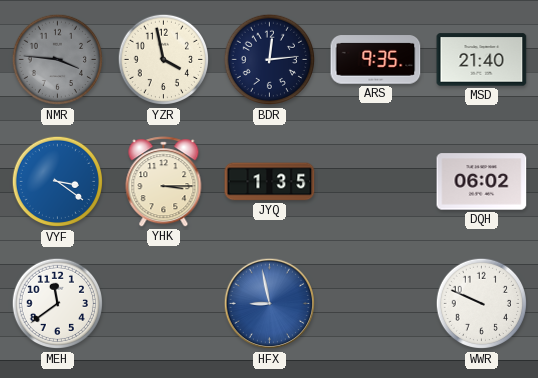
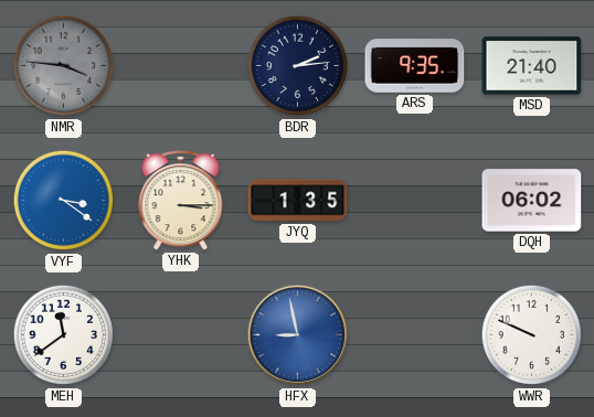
YZR: 3:58 -> none
BDR: 12:14 -> 2:14
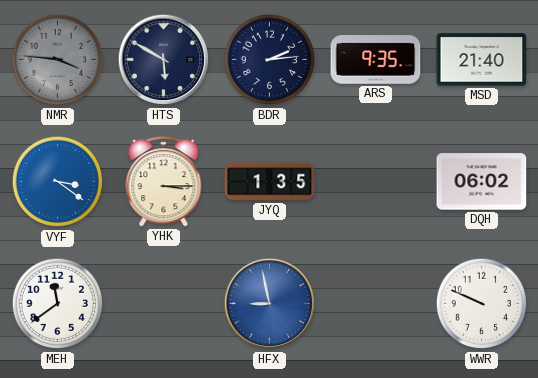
HTS: none -> 5:50
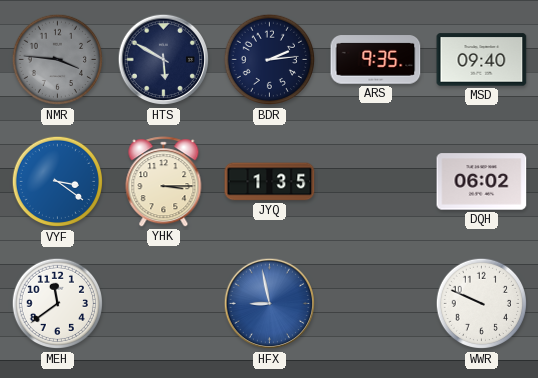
MSD: 21:40 -> 09:40
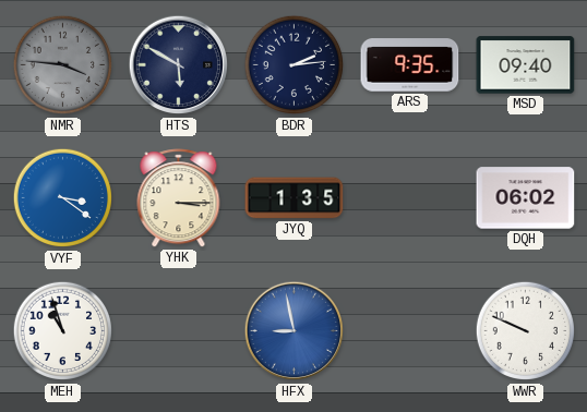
MEH: 11:39 -> 10:57
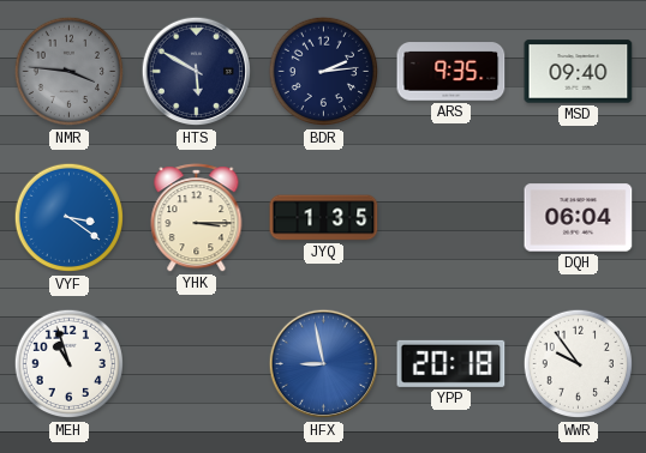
DQH: 06:02 -> 06:04
YPP: none -> 20:18
WWR: 9:49 -> 9:54
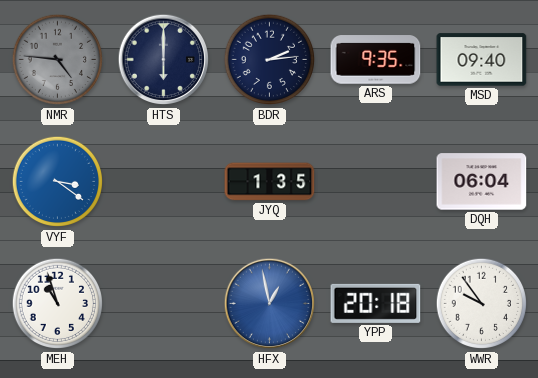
NMR: 3:46 -> 4:46
HTS: 5:50 -> 6:00
YHK: 3:15 -> none
HFX: 8:58 -> 12:58
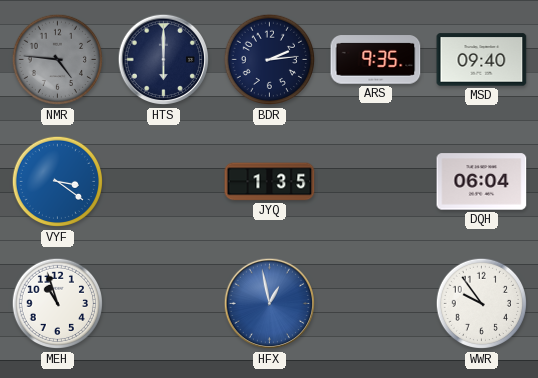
YPP: 20:18 -> none
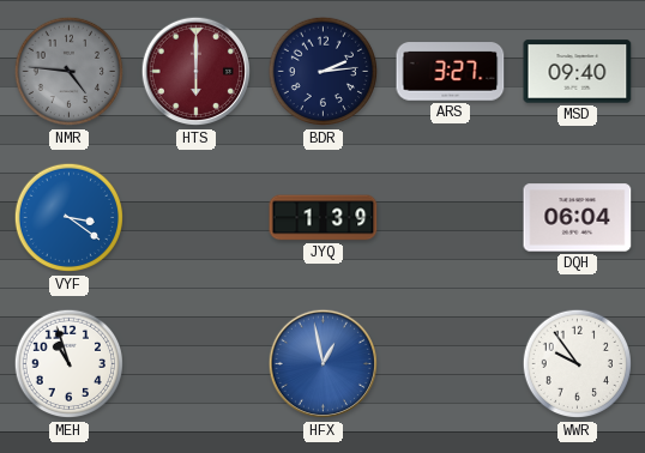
HTS dial: navy -> burgundy
ARS: 9:35 -> 3:27
JYQ: 1:35 -> 1:39
